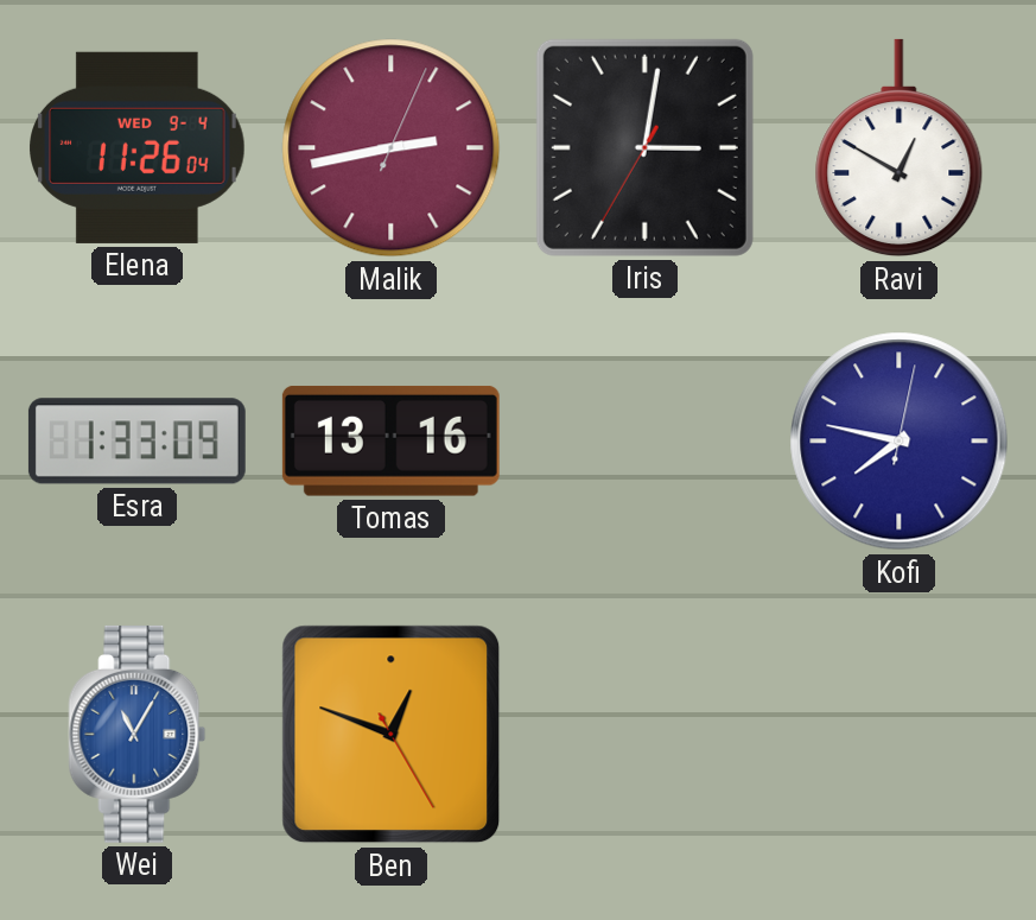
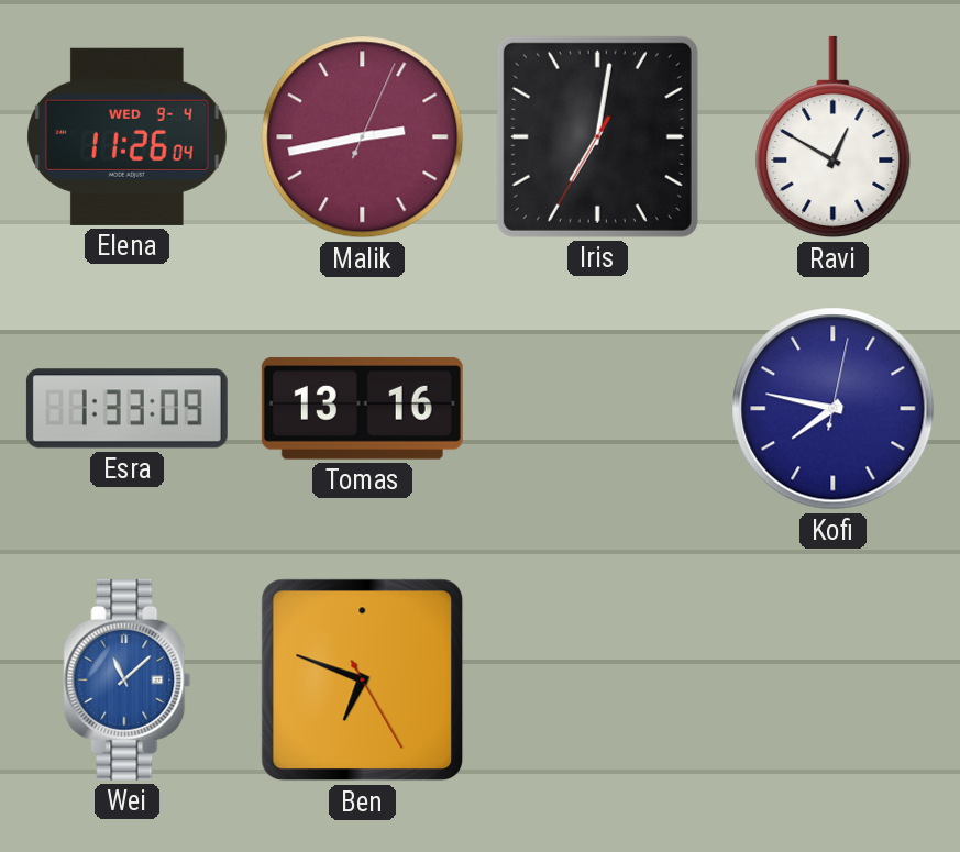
Iris: 3:01 -> 7:01
Wei: 11:05 -> 11:08
Ben: 12:48 -> 6:48
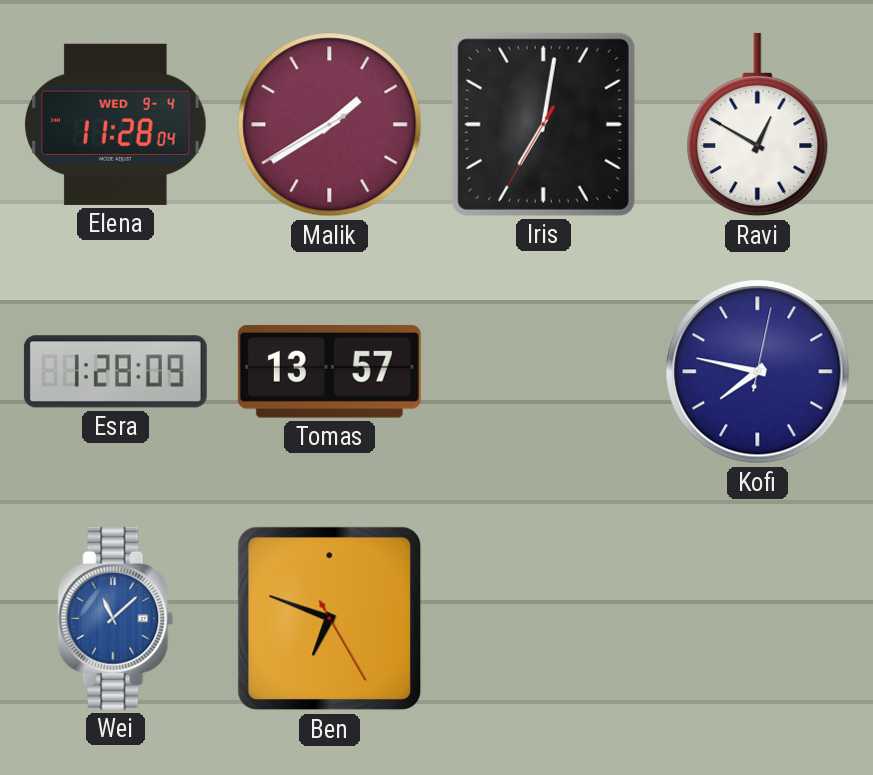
Elena: 11:26 -> 11:28
Malik: 2:43 -> 1:39
Esra: 1:33 -> 1:28
Tomas: 13:16 -> 13:57
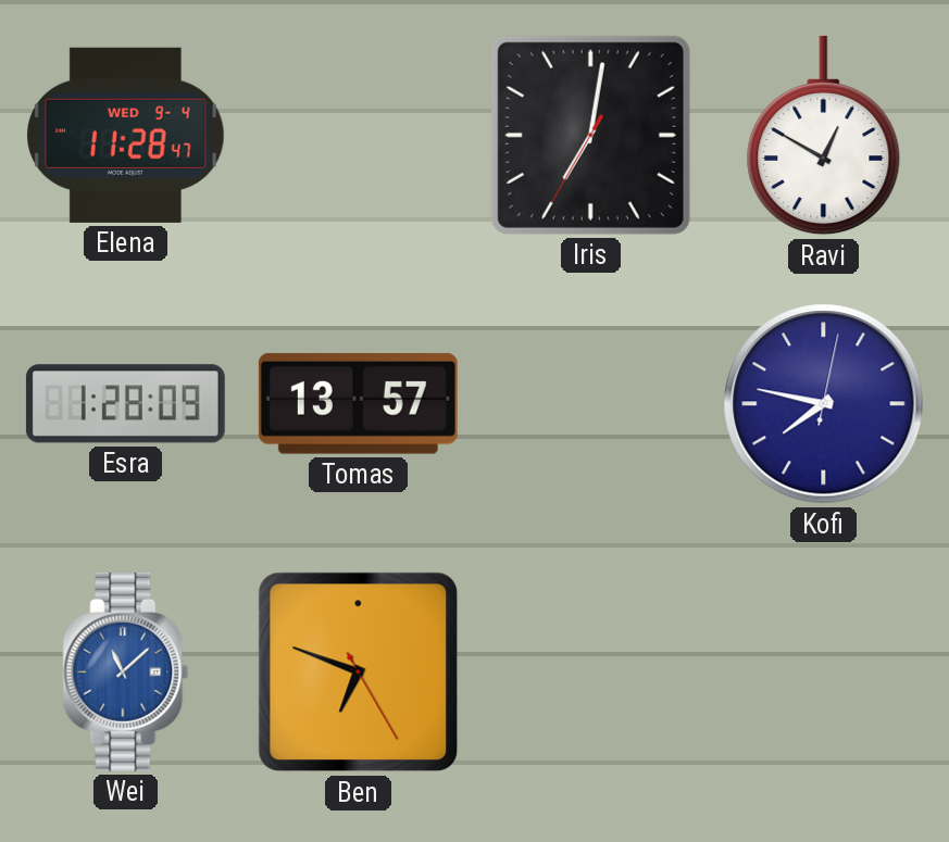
Elena: 11:28:04 -> 11:28:47
Malik: 1:39 -> none
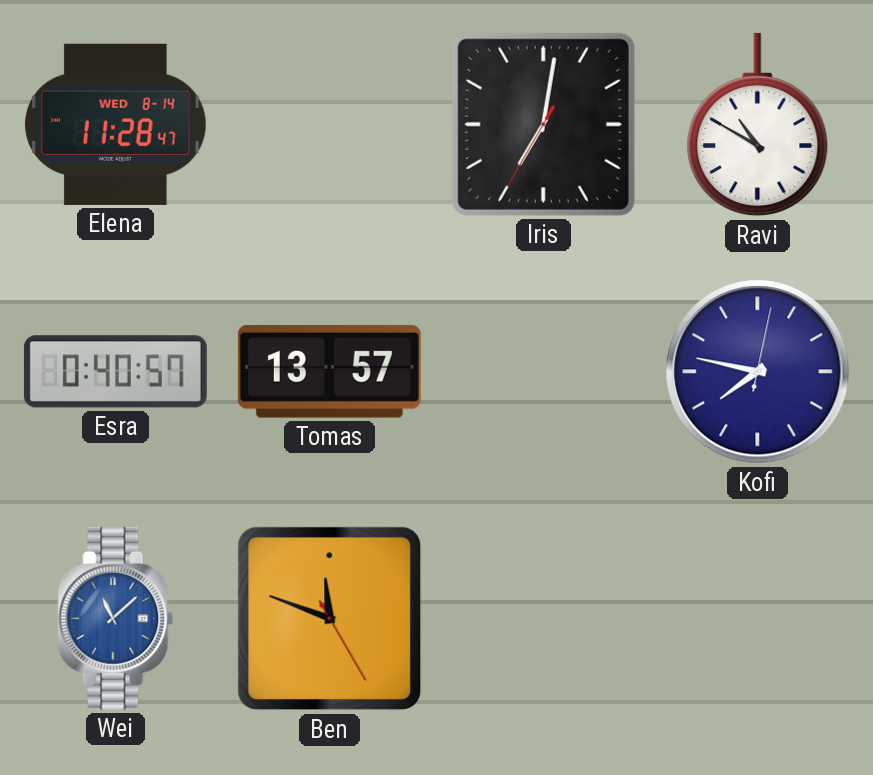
Elena date: WED 9-4 -> WED 8-14
Ravi: 12:50 -> 10:50
Esra: 1:28 -> 0:40
Ben: 6:48 -> 11:48
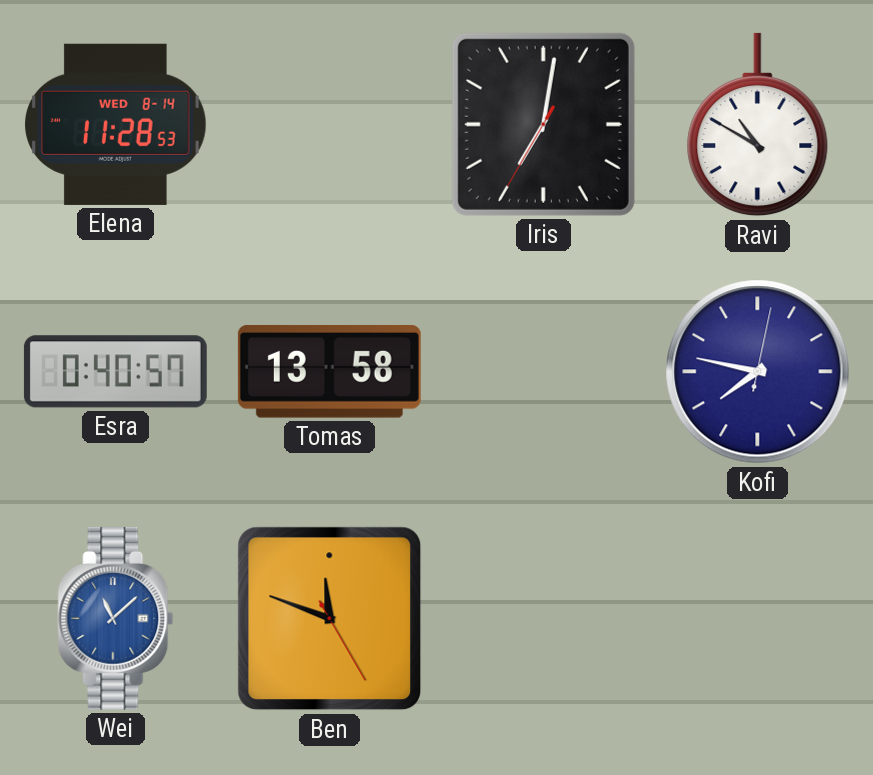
Elena: 11:28:47 -> 11:28:53
Tomas: 13:57 -> 13:58
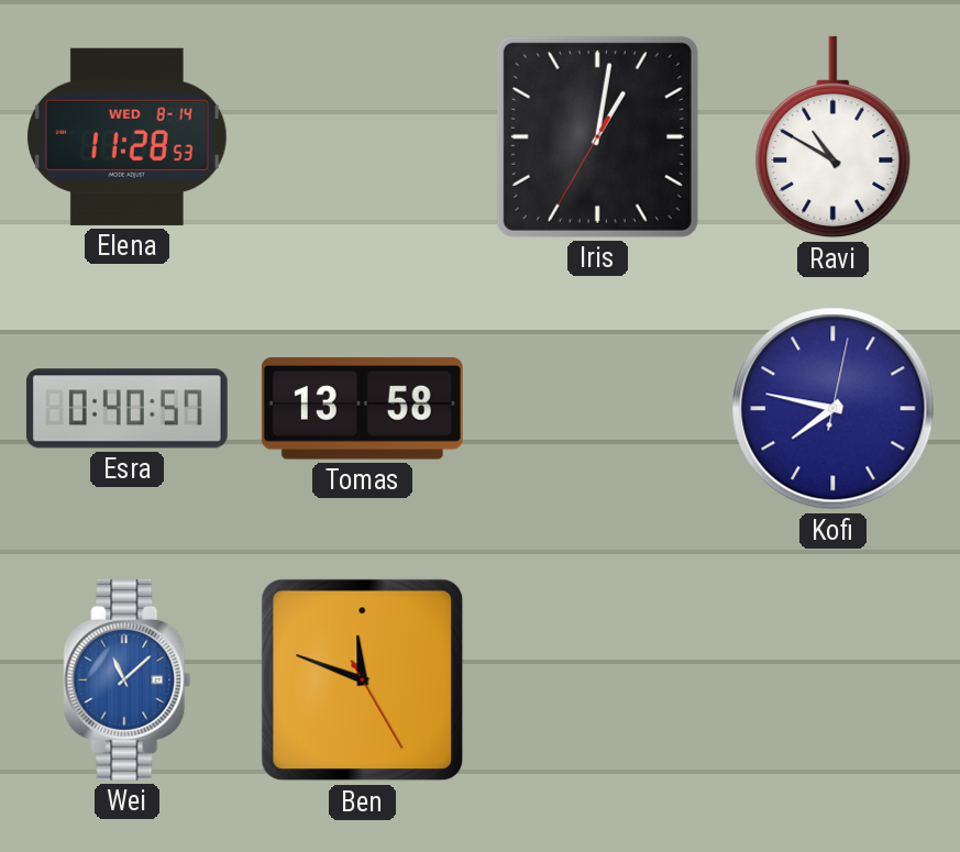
Iris: 7:01 -> 1:01
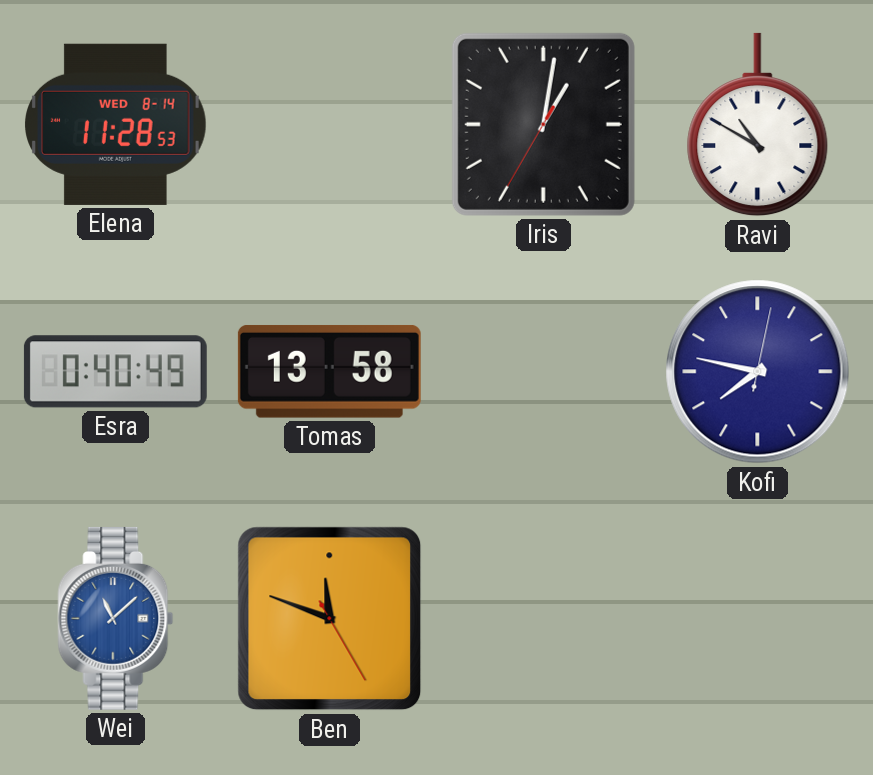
Esra: 0:40:57 -> 0:40:49
